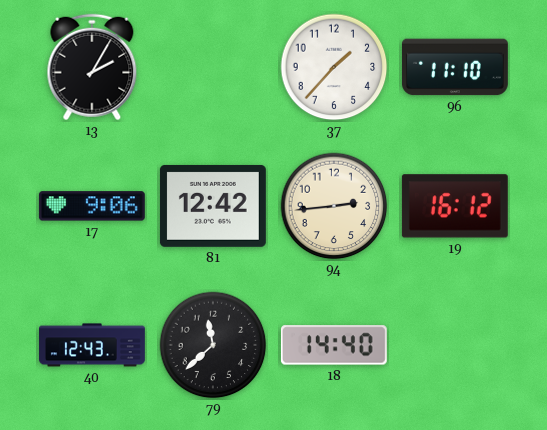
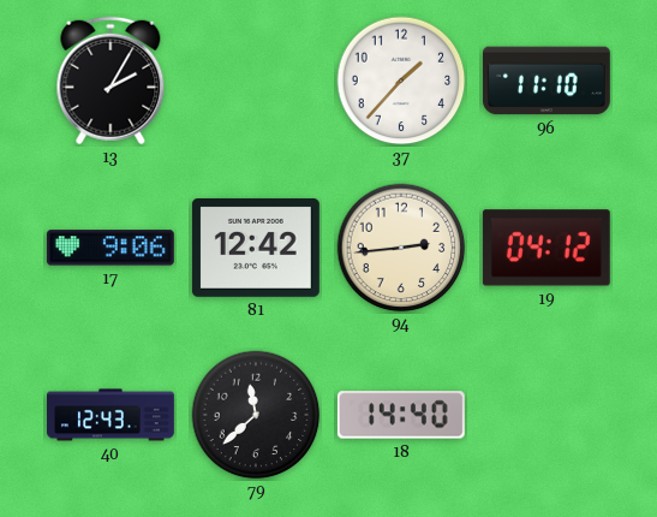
19: 16:12 -> 04:12
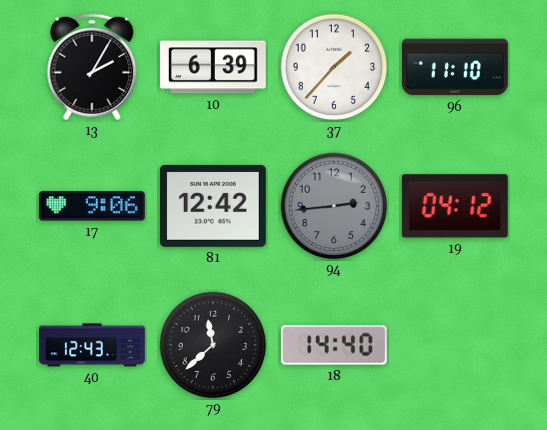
10: none -> 6:39
94 dial: cream -> grey
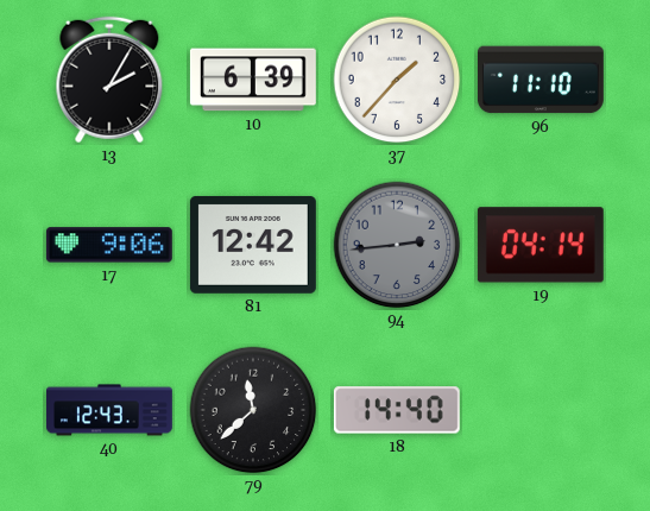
19: 04:12 -> 04:14
